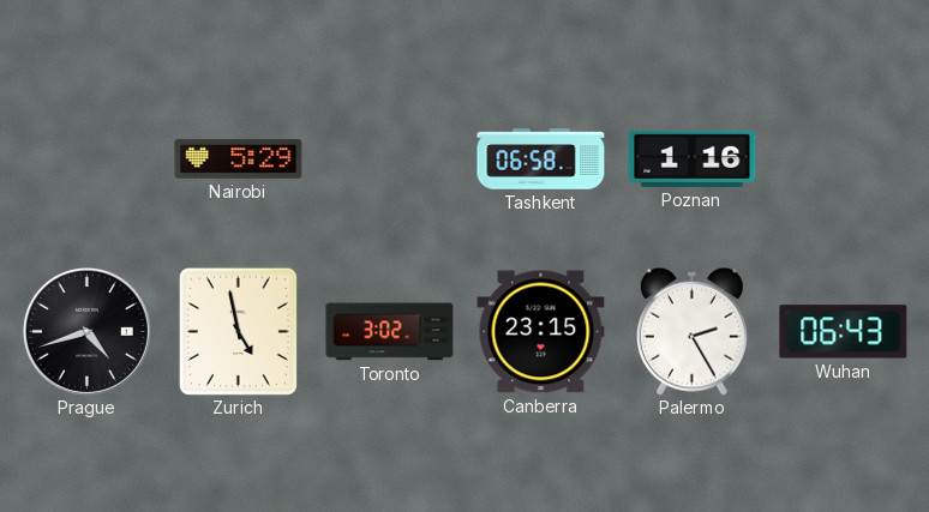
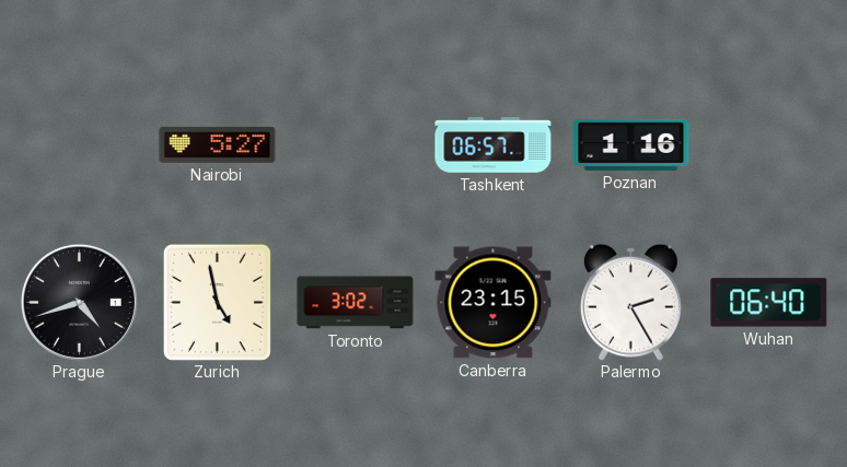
Nairobi: 5:29 -> 5:27
Tashkent: 06:58 -> 06:57
Wuhan: 06:43 -> 06:40
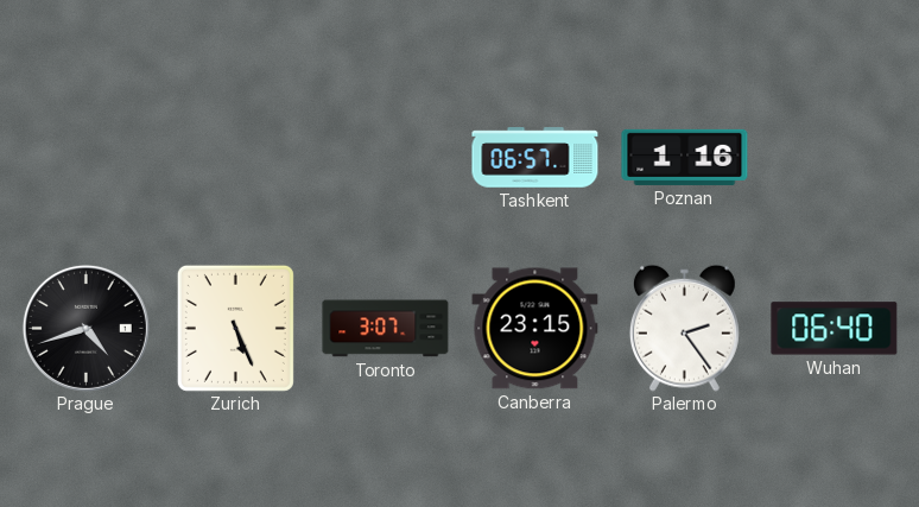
Nairobi: 5:27 -> none
Zurich: 4:58 -> 5:26
Toronto: 3:02 -> 3:07
Palermo: 2:25 -> 2:24
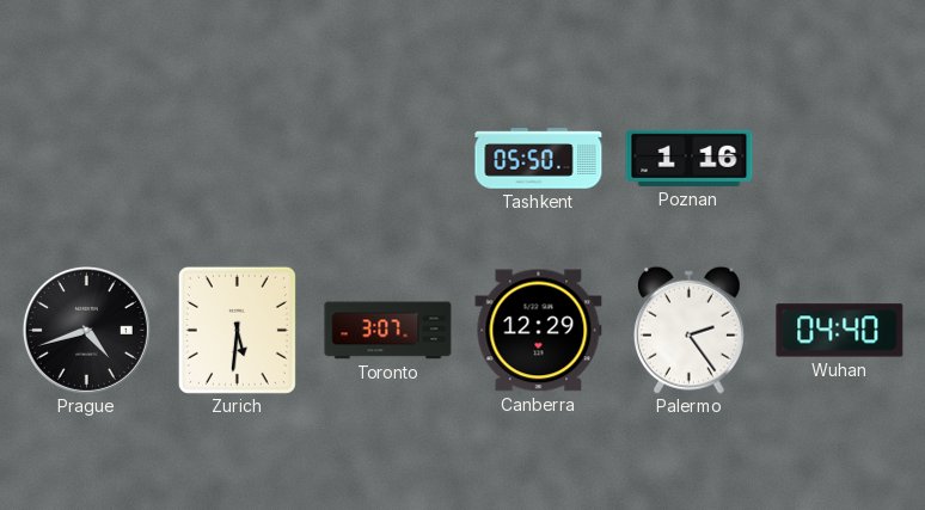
Tashkent: 06:57 -> 05:50
Zurich: 5:26 -> 5:31
Canberra: 23:15 -> 12:29
Wuhan: 06:40 -> 04:40
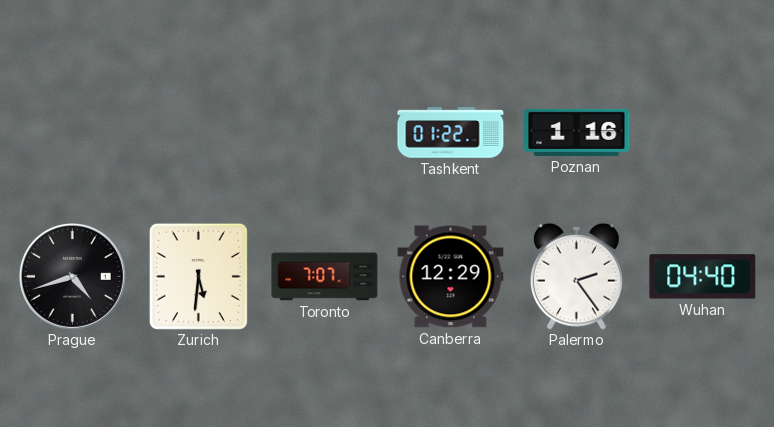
Tashkent: 05:50 -> 01:22
Toronto: 3:07 -> 7:07
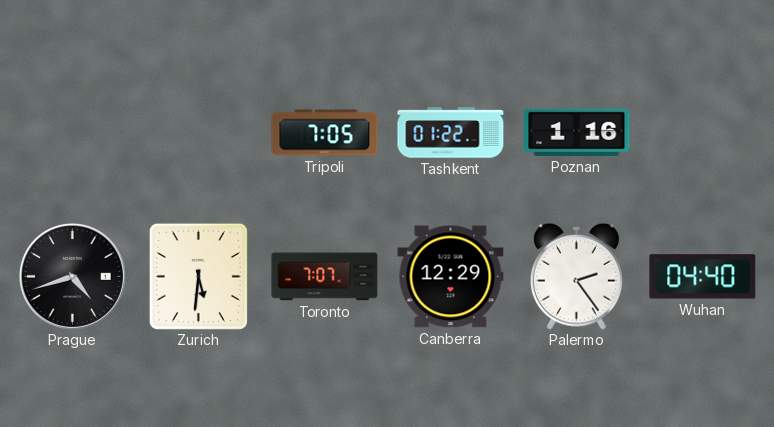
Tripoli: none -> 7:05
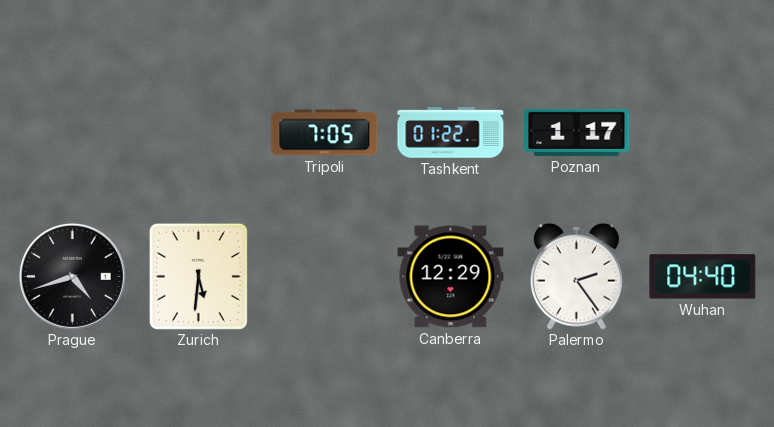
Poznan: 1:16 -> 1:17
Toronto: 7:07 -> none
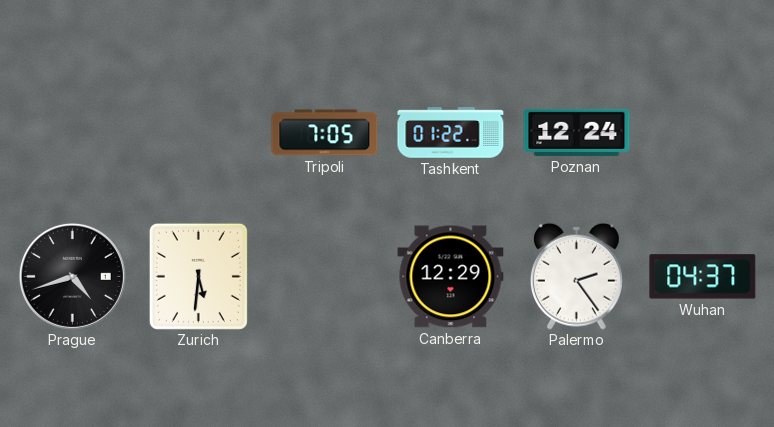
Poznan: 1:17 -> 12:24
Wuhan: 04:40 -> 04:37
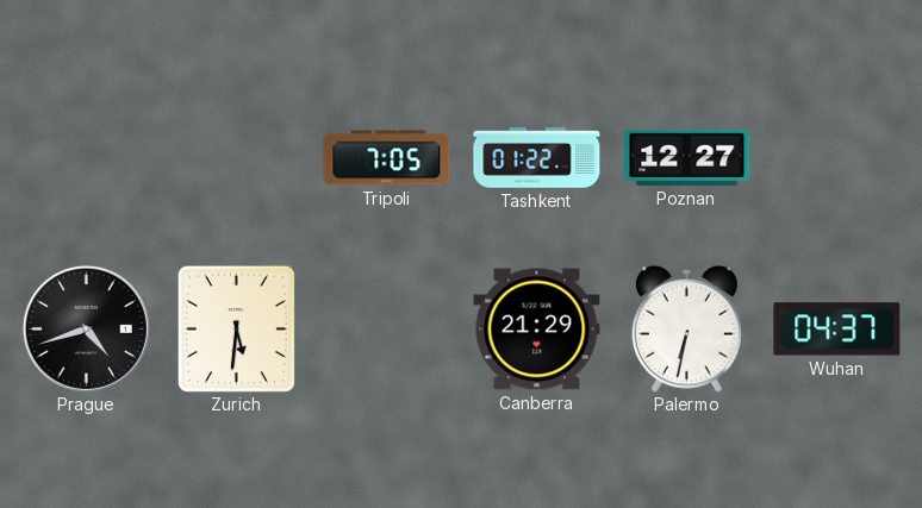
Poznan: 12:24 -> 12:27
Canberra: 12:29 -> 21:29
Palermo: 2:24 -> 6:32
